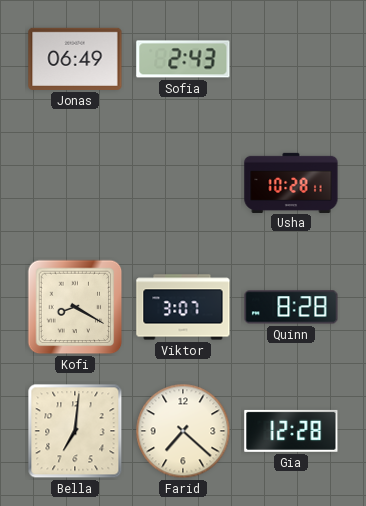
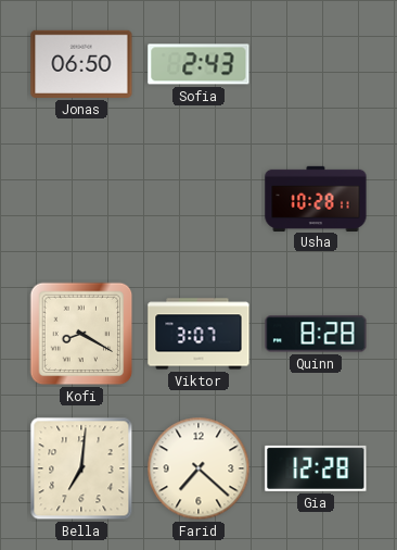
Jonas: 06:49 -> 06:50
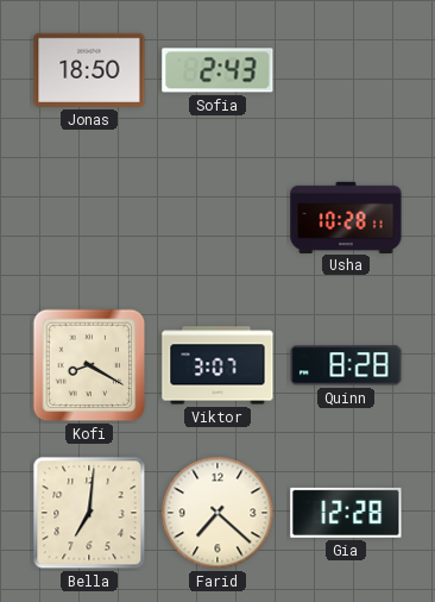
Jonas: 06:50 -> 18:50
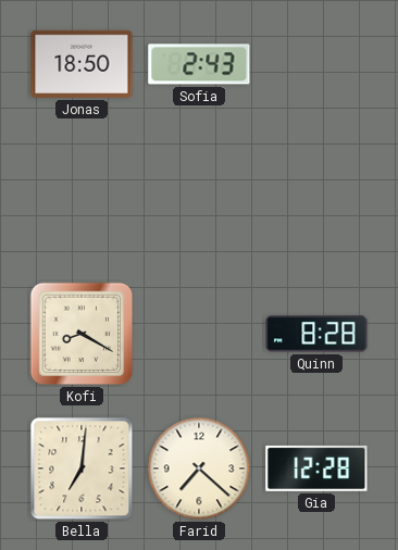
Usha: 10:28 -> none
Viktor: 3:07 -> none
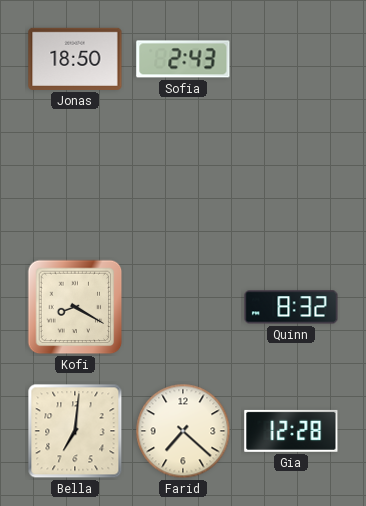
Quinn: 8:28 -> 8:32
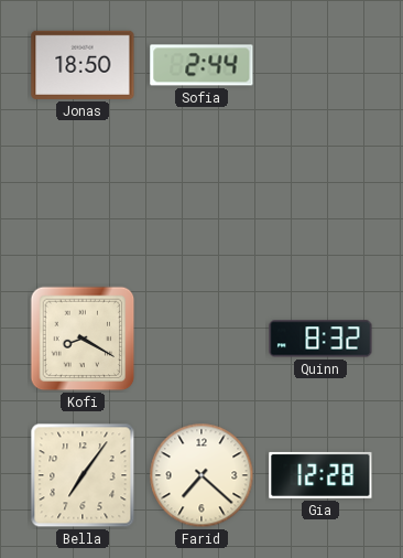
Sofia: 2:43 -> 2:44
Bella: 7:01 -> 7:06
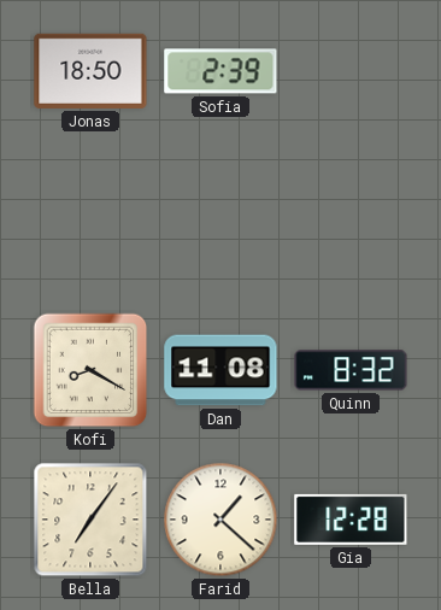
Sofia: 2:44 -> 2:39
Dan: none -> 11:08
Farid: 7:22 -> 1:22
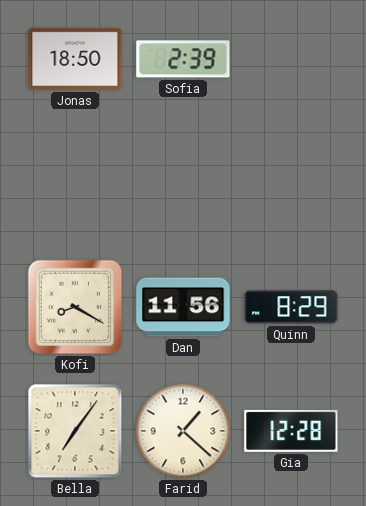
Dan: 11:08 -> 11:56
Quinn: 8:32 -> 8:29
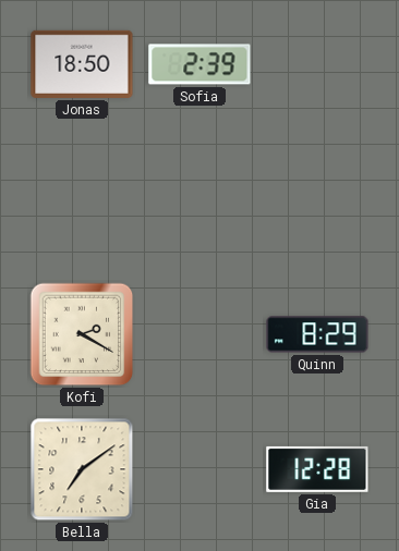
Kofi: 8:20 -> 2:20
Dan: 11:56 -> none
Bella: 7:06 -> 7:09
Farid: 1:22 -> none
